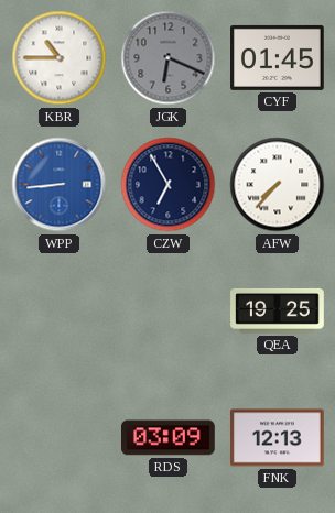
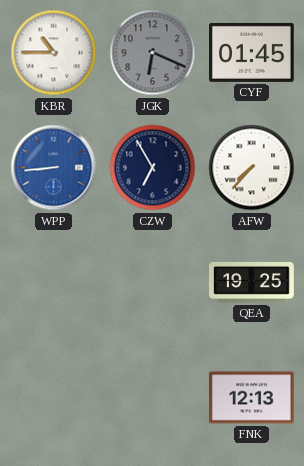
RDS: 03:09 -> none
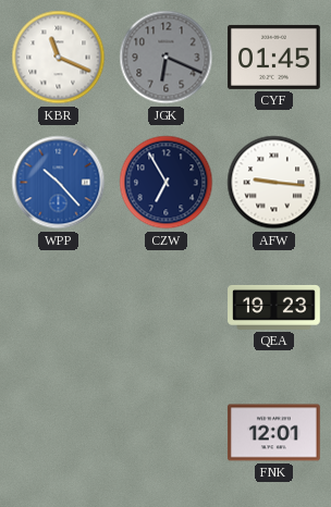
KBR: 10:45 -> 11:19
WPP: 8:44 -> 10:23
AFW: 7:37 -> 9:16
QEA: 19:25 -> 19:23
FNK: 12:13 -> 12:01
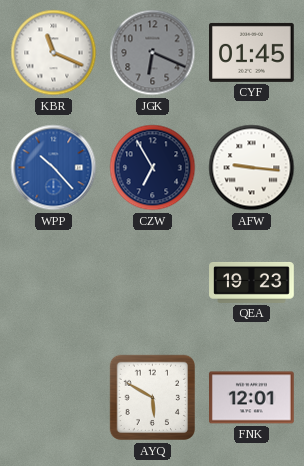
AYQ: none -> 5:50
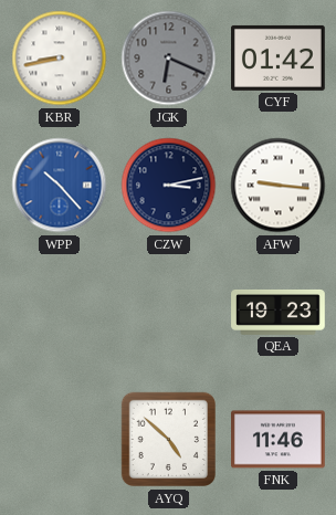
KBR: 11:19 -> 8:43
CYF: 01:45 -> 01:42
CZW: 6:55 -> 3:13
AYQ: 5:50 -> 4:52
FNK: 12:01 -> 11:46
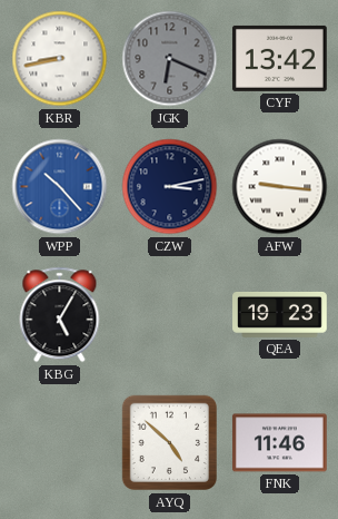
CYF: 01:42 -> 13:42
KBG: none -> 5:05
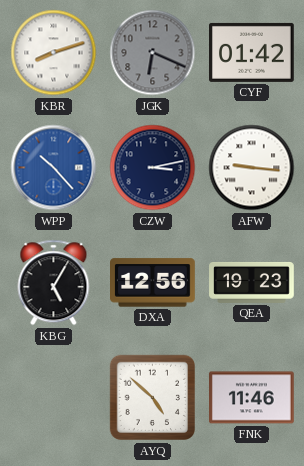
KBR: 8:43 -> 8:12
CYF: 13:42 -> 01:42
DXA: none -> 12:56
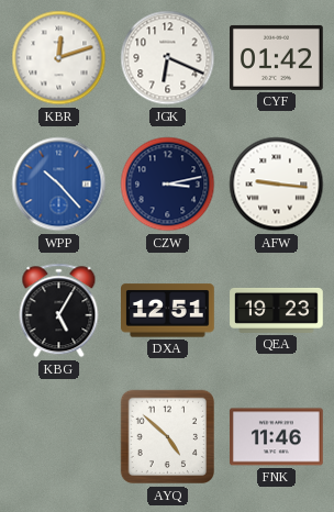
KBR: 8:12 -> 12:12
JGK dial: grey -> white
DXA: 12:56 -> 12:51
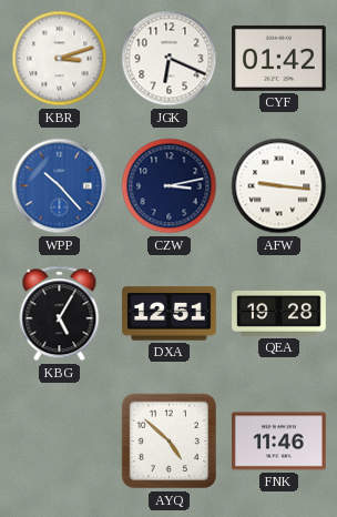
KBR: 12:12 -> 3:12
QEA: 19:23 -> 19:28
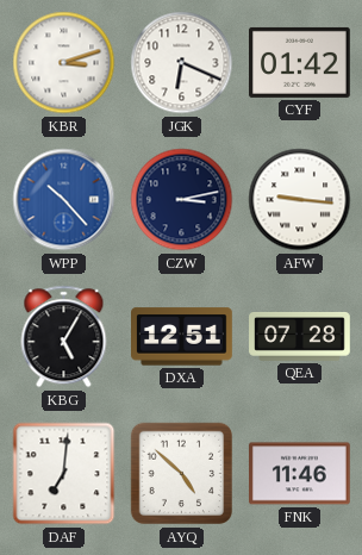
QEA: 19:28 -> 07:28
DAF: none -> 7:01
